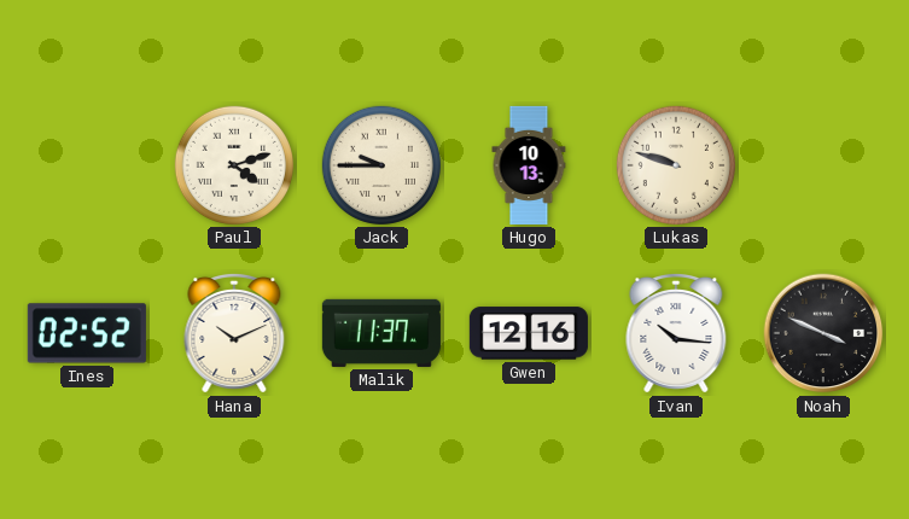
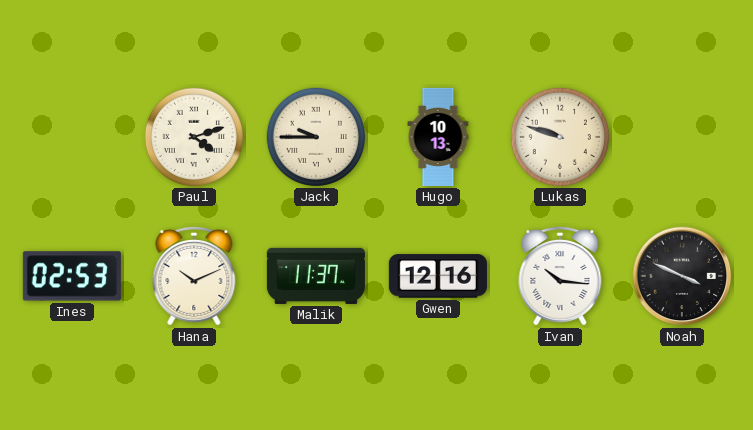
Ines: 02:52 -> 02:53
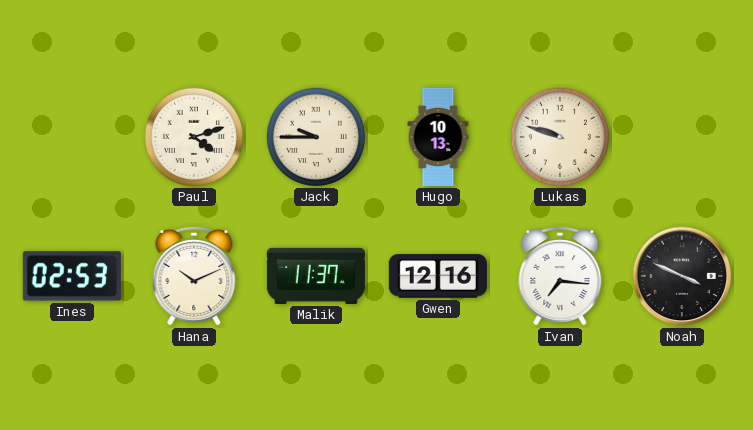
Ivan: 10:16 -> 7:16
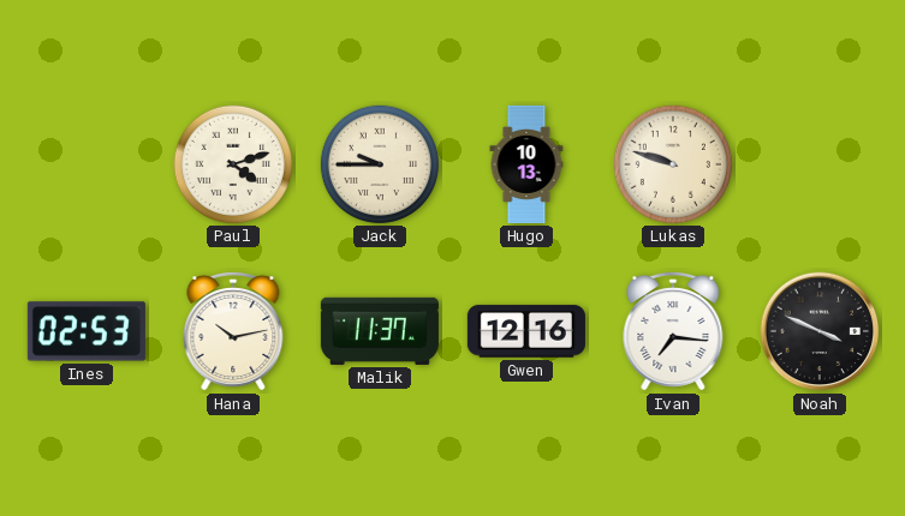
Hana: 10:11 -> 10:13
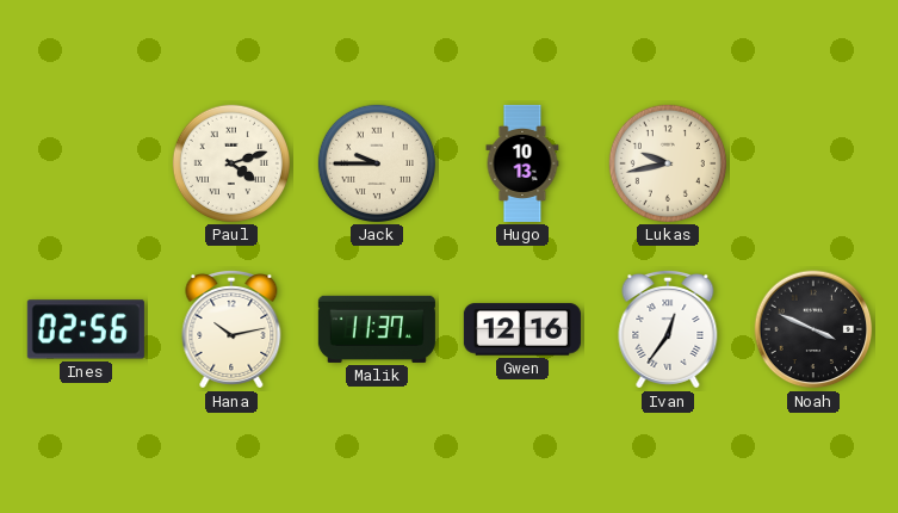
Lukas: 9:48 -> 9:43
Ines: 02:53 -> 02:56
Ivan: 7:16 -> 12:36
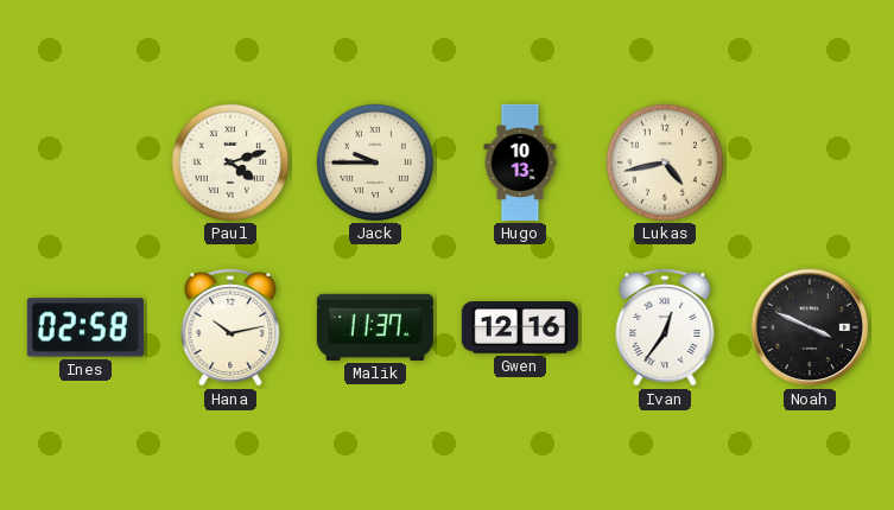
Lukas: 9:43 -> 4:43
Ines: 02:56 -> 02:58
